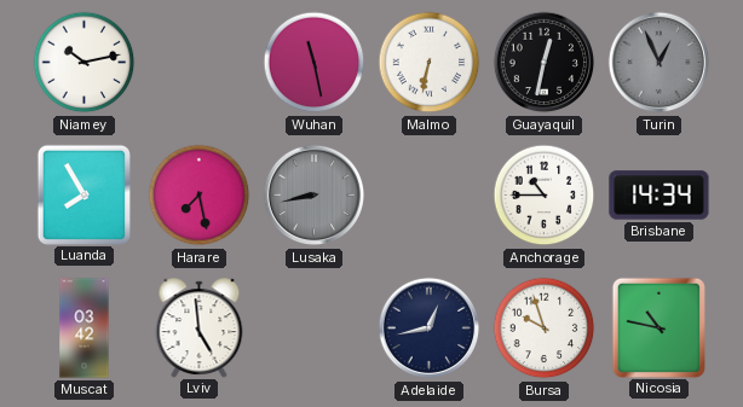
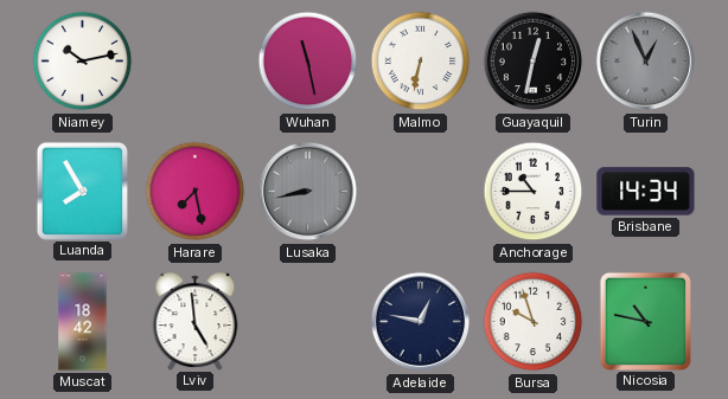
Muscat: 03:42 -> 18:42
Adelaide: 12:43 -> 12:47
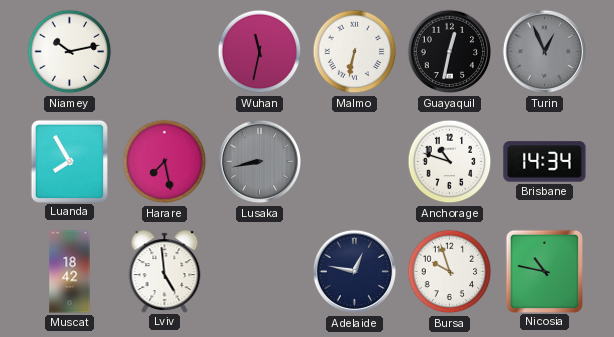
Wuhan: 11:28 -> 11:32
Anchorage: 10:45 -> 10:48
